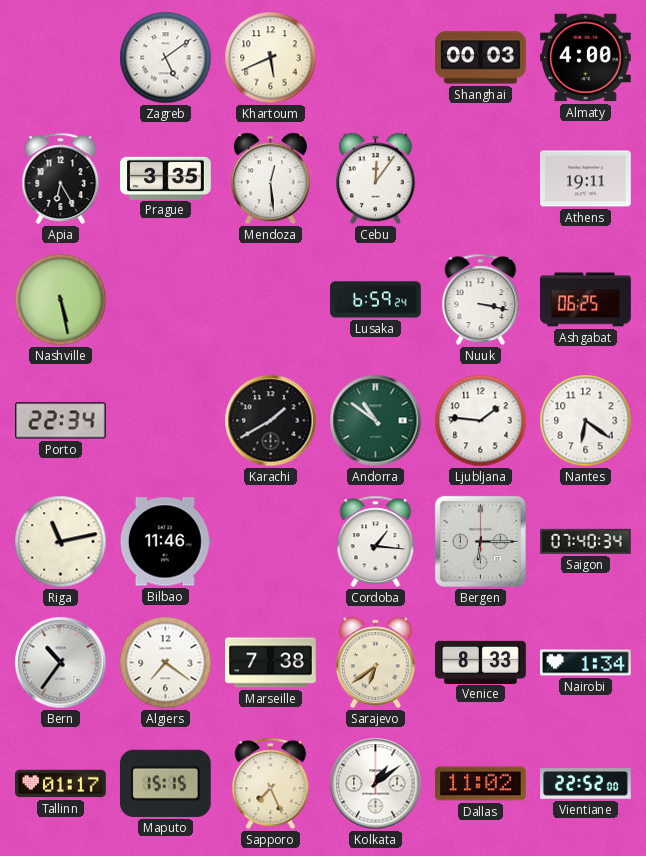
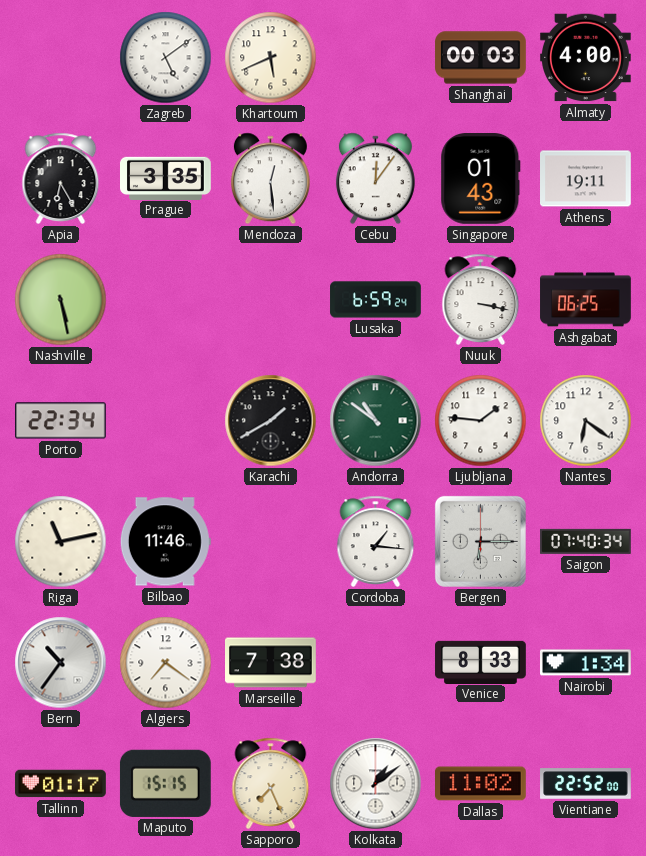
Singapore: none -> 01:43
Sarajevo: 6:39 -> none
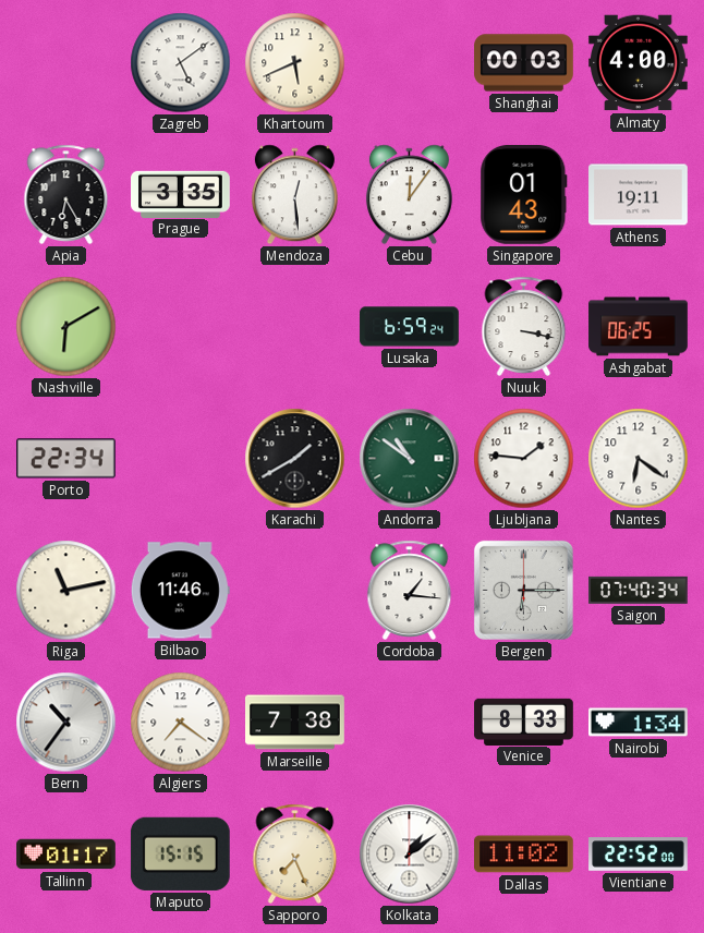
Nashville: 5:28 -> 6:10
